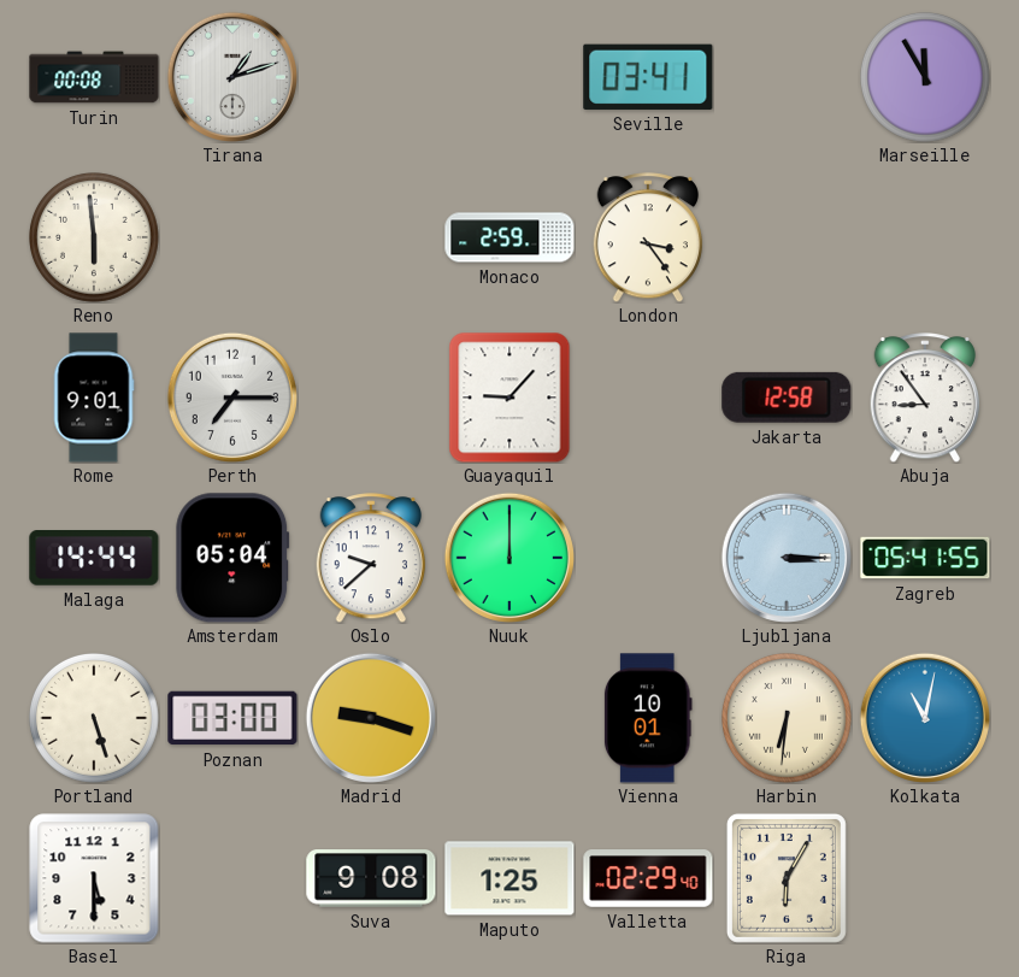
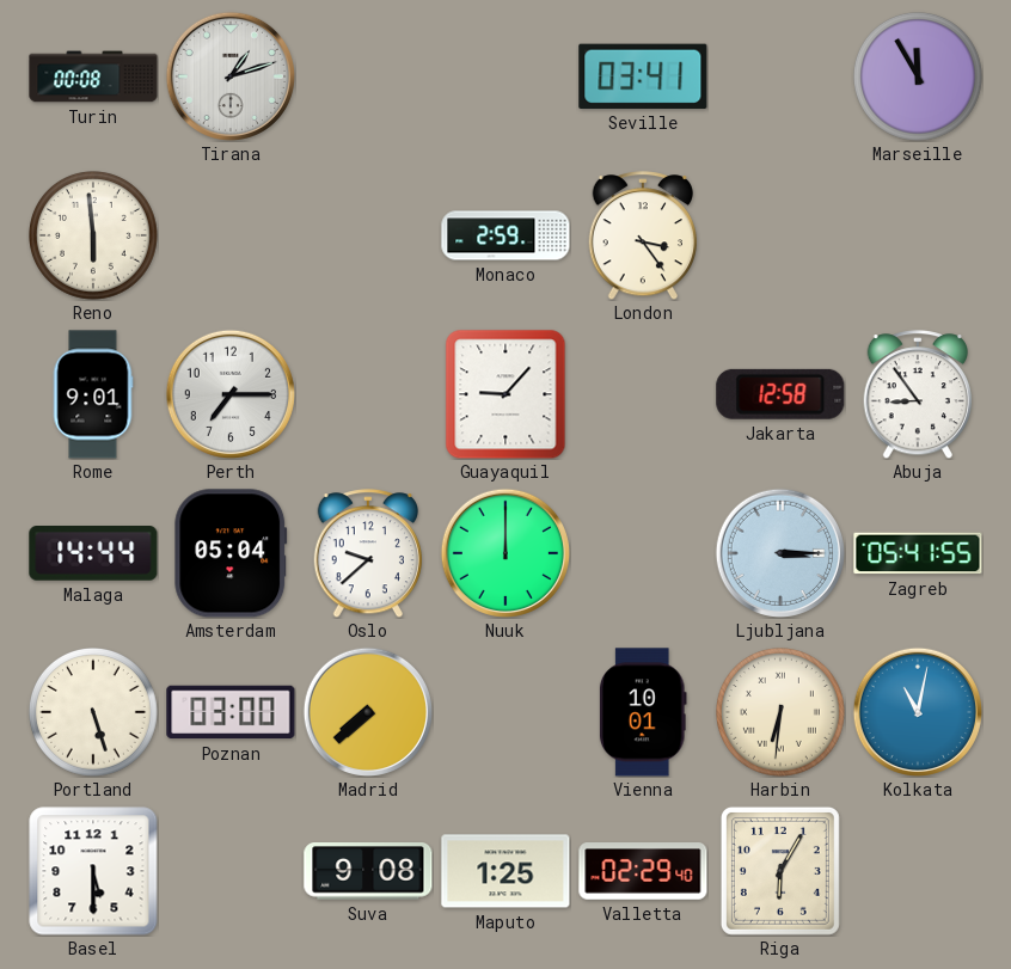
Madrid: 9:18 -> 7:38
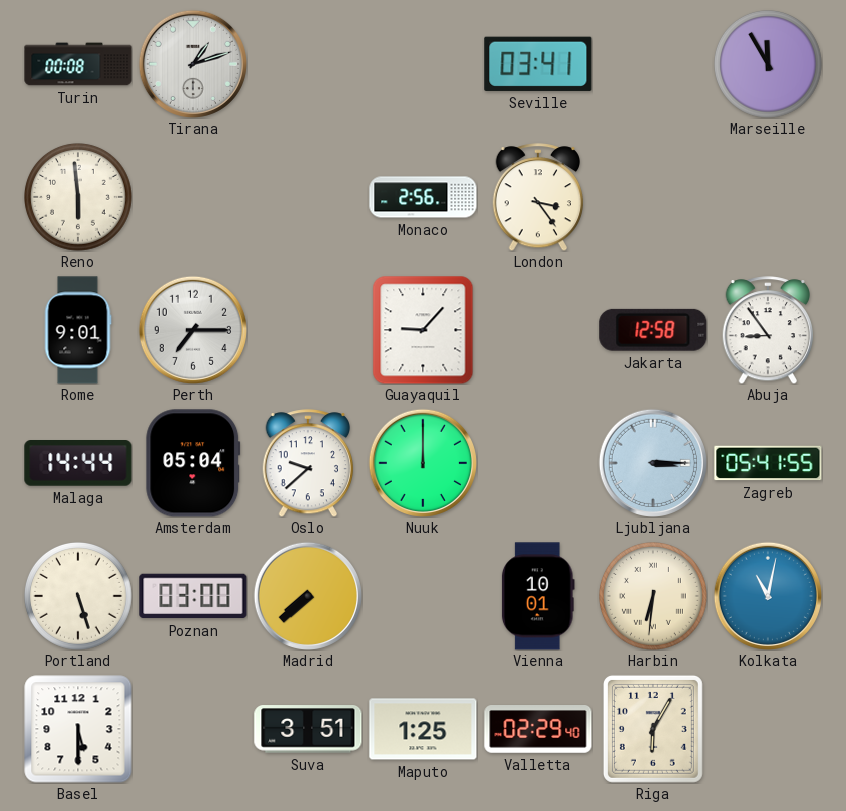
Monaco: 2:59 -> 2:56
Suva: 9:08 -> 3:51
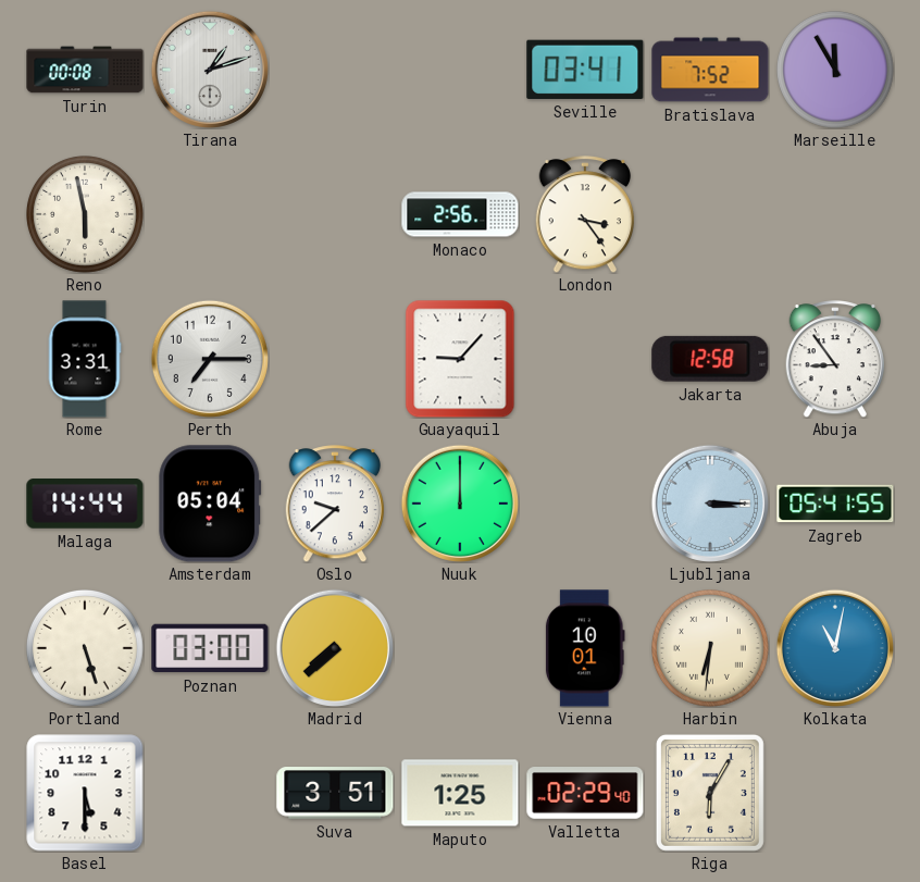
Bratislava: none -> 7:52
Reno: 5:59 -> 5:58
Rome: 9:01 -> 3:31
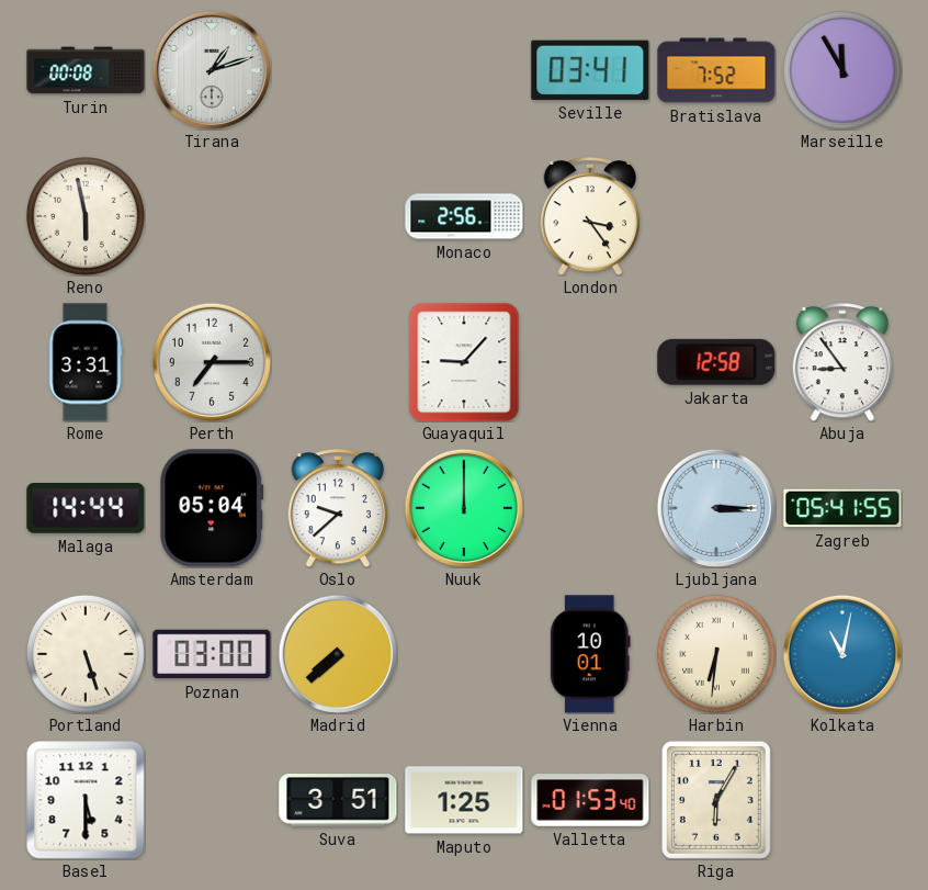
Valletta: 02:29 -> 01:53
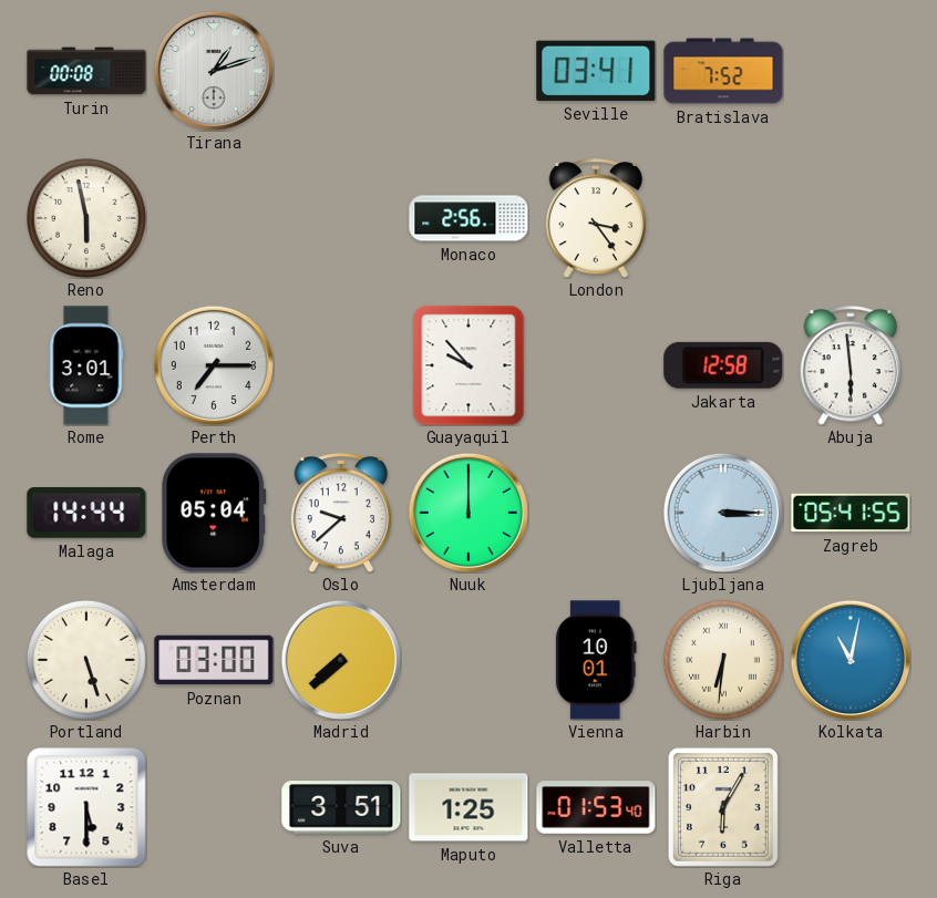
Marseille: 11:55 -> none
Rome: 3:31 -> 3:01
Guayaquil: 9:07 -> 9:53
Abuja: 8:54 -> 5:59
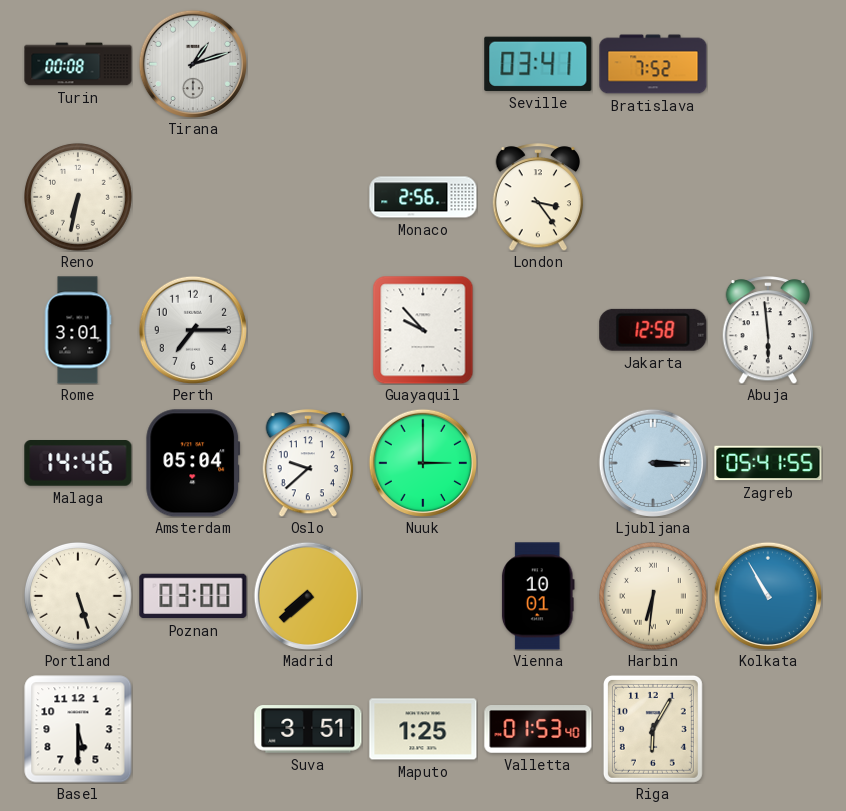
Reno: 5:58 -> 6:32
Malaga: 14:44 -> 14:46
Nuuk: 12:00 -> 3:00
Kolkata: 11:02 -> 10:55
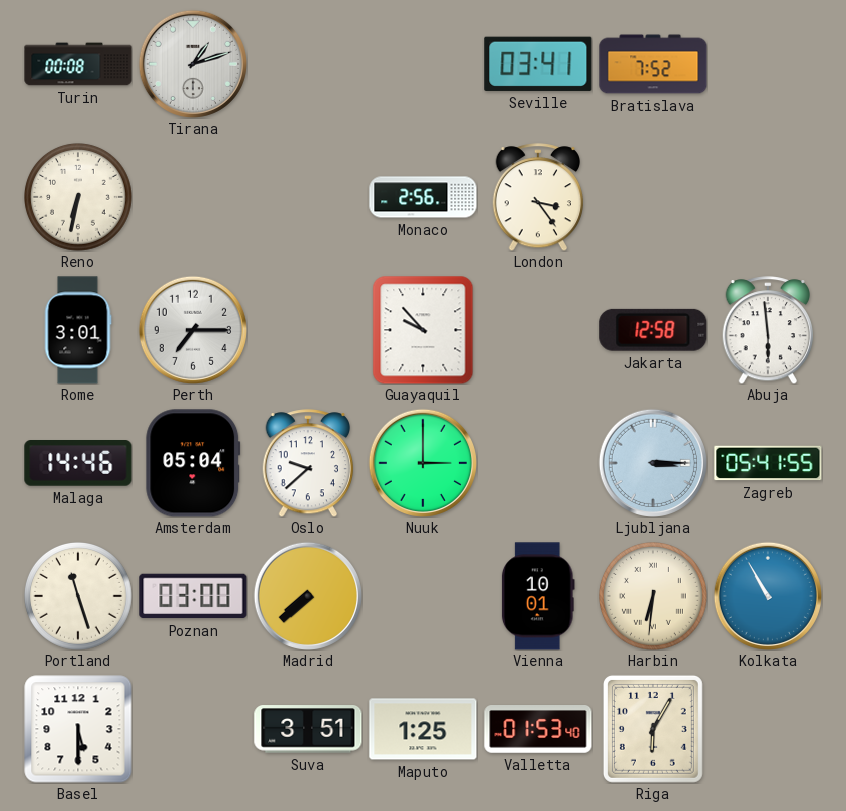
Portland: 5:27 -> 11:27
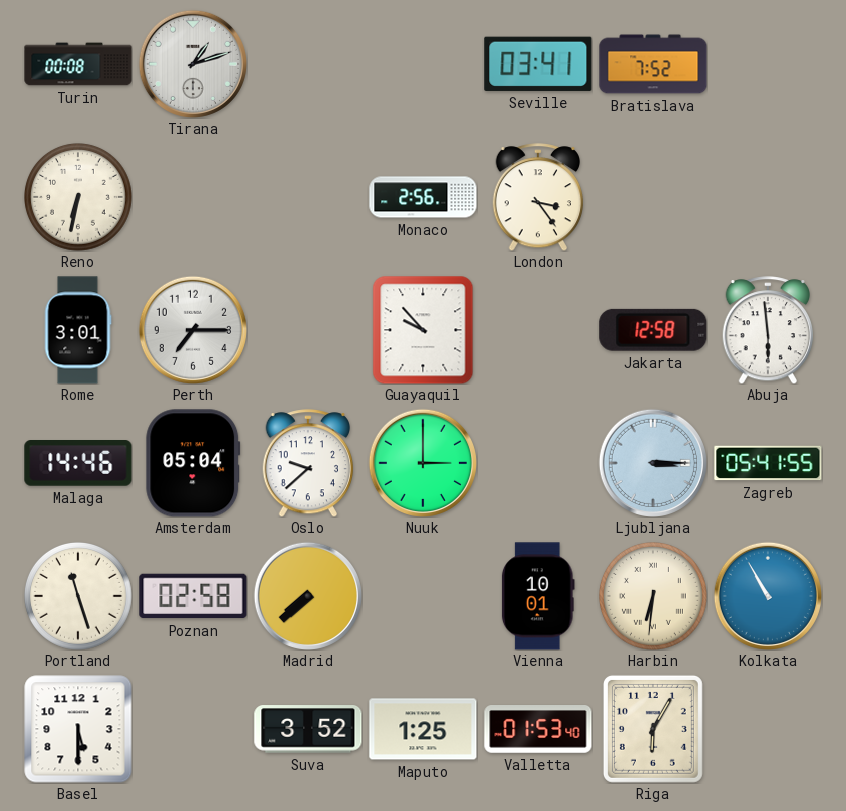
Poznan: 03:00 -> 02:58
Suva: 3:51 -> 3:52
